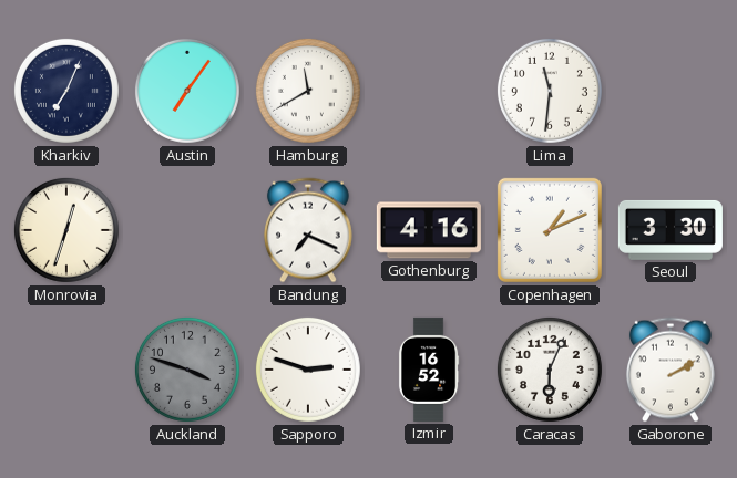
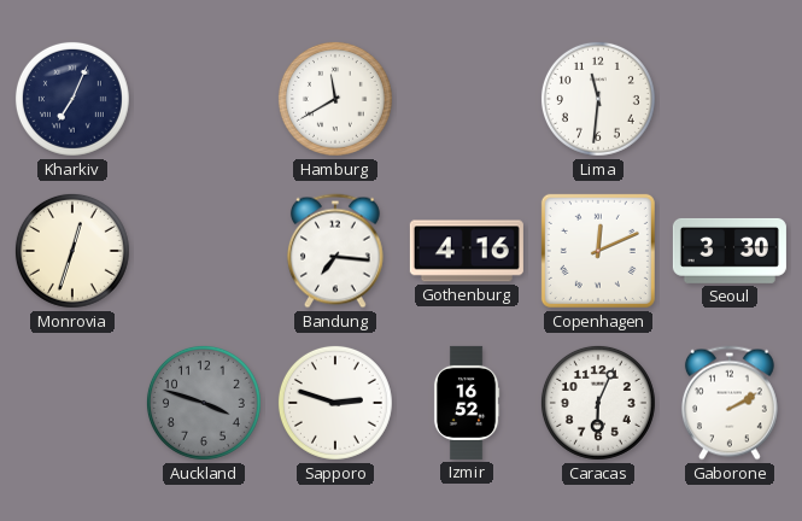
Austin: 7:06 -> none
Bandung: 7:19 -> 7:16
Copenhagen: 1:11 -> 12:11
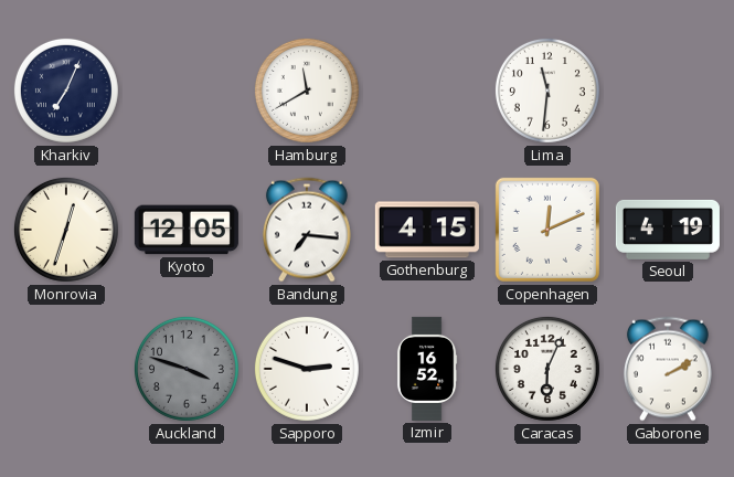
Kyoto: none -> 12:05
Gothenburg: 4:16 -> 4:15
Seoul: 3:30 -> 4:19
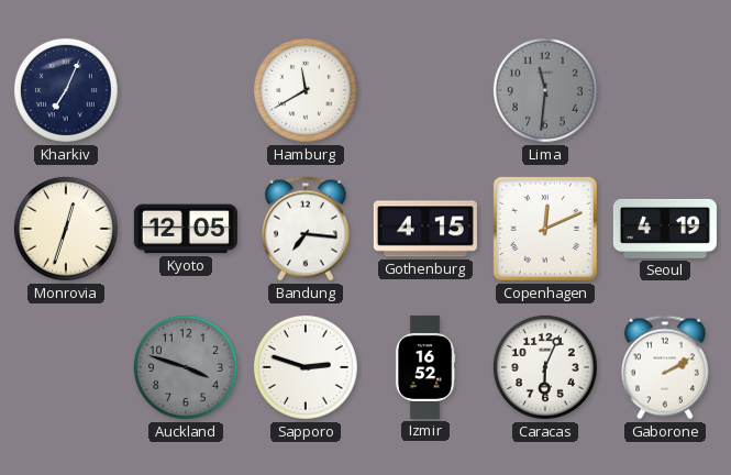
Lima dial: white -> grey
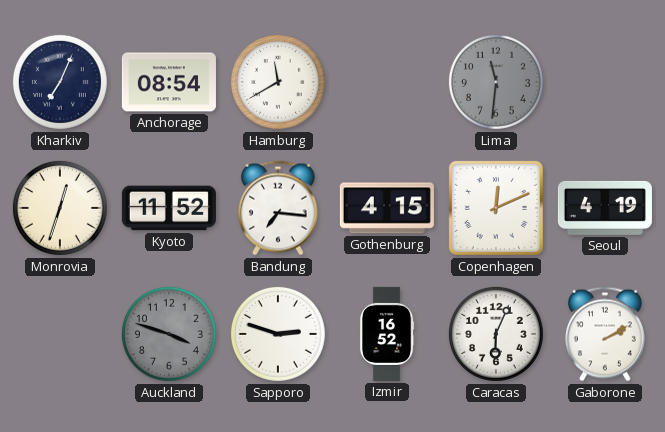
Anchorage: none -> 08:54
Kyoto: 12:05 -> 11:52
